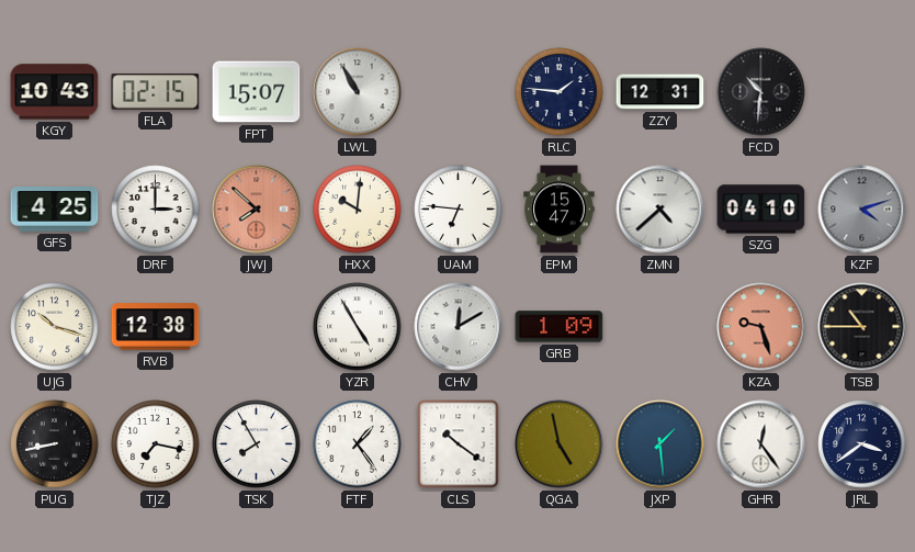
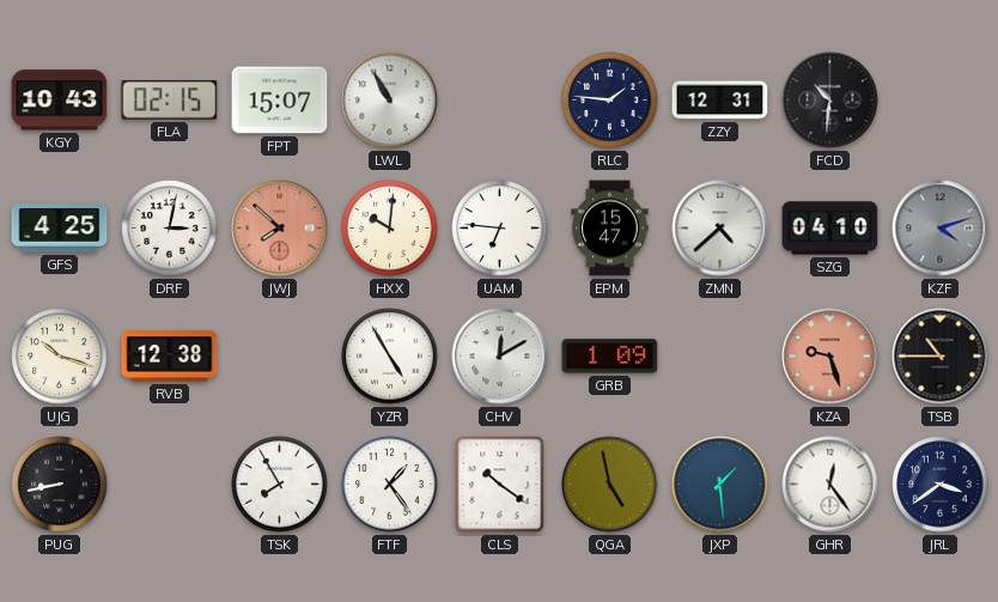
DRF: 3:00 -> 3:02
TJZ: 7:17 -> none
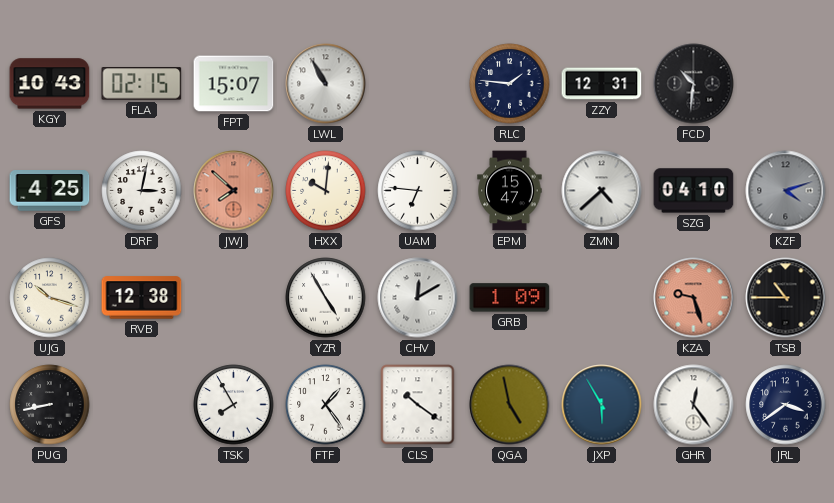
JXP: 1:29 -> 5:55
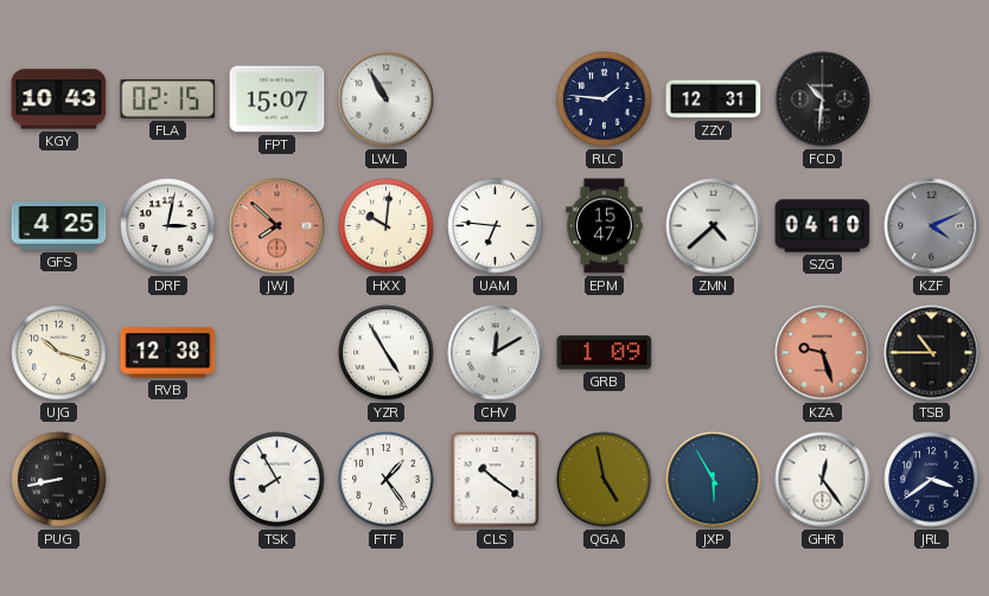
KZF: 4:12 -> 4:11
